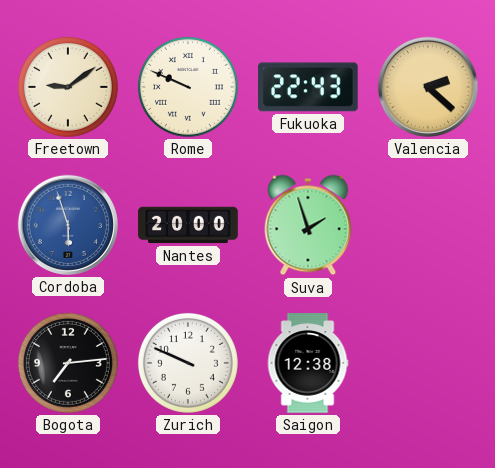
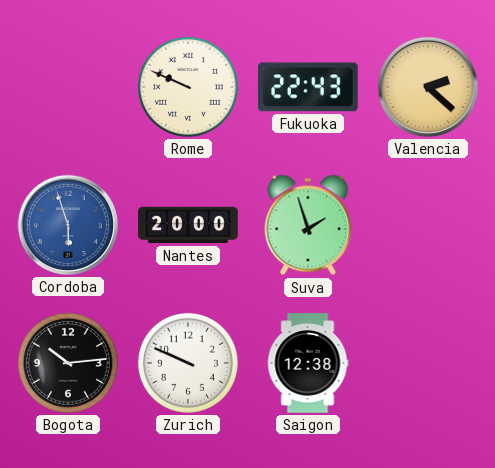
Freetown: 9:09 -> none
Bogota: 7:14 -> 10:14
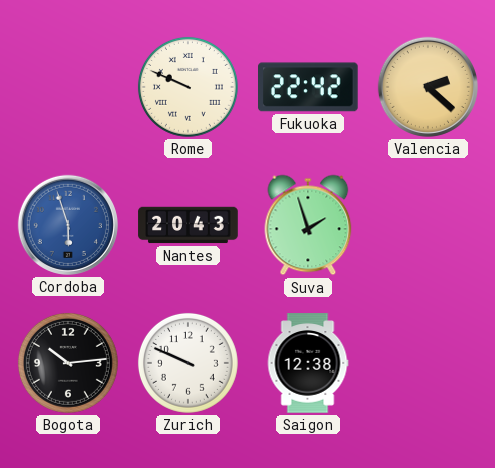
Fukuoka: 22:43 -> 22:42
Nantes: 20:00 -> 20:43
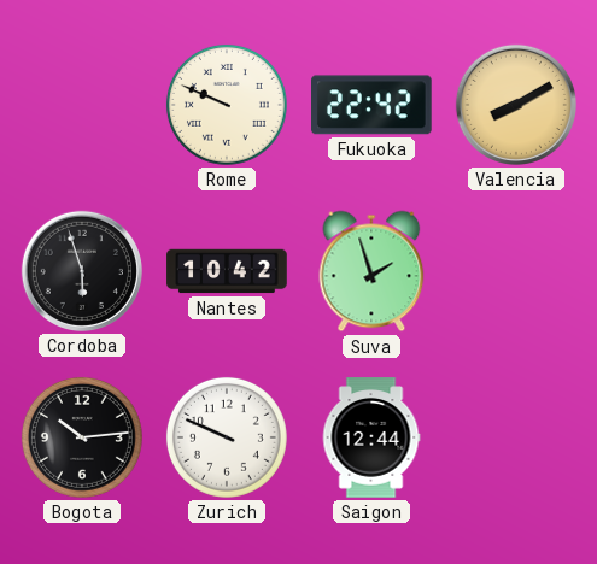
Valencia: 2:22 -> 8:10
Cordoba dial: blue -> black
Nantes: 20:43 -> 10:42
Saigon: 12:38 -> 12:44
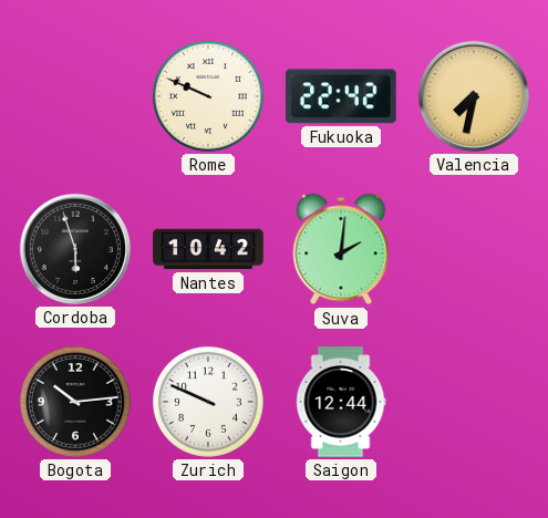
Valencia: 8:10 -> 7:32
Suva: 1:57 -> 2:01
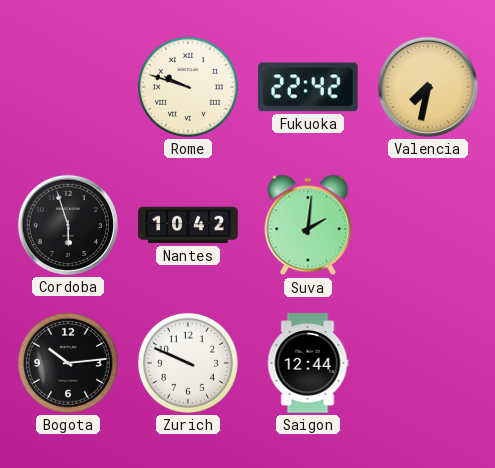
Rome: 9:49 -> 9:48
